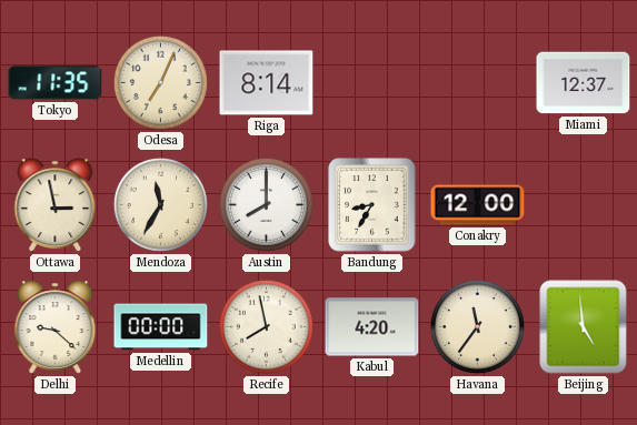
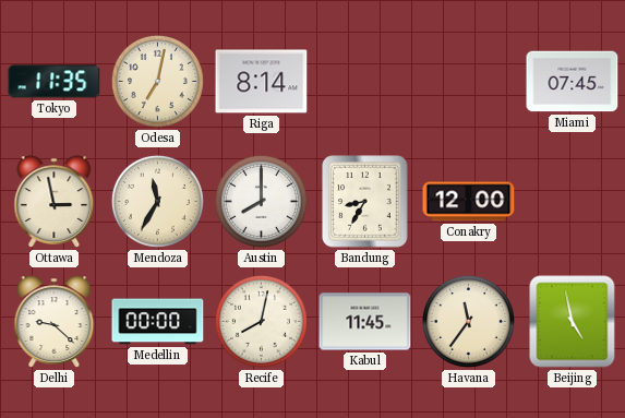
Odesa: 7:04 -> 7:02
Miami: 12:37 -> 07:45
Recife: 7:58 -> 8:02
Kabul: 4:20 -> 11:45
Beijing: 4:59 -> 4:58
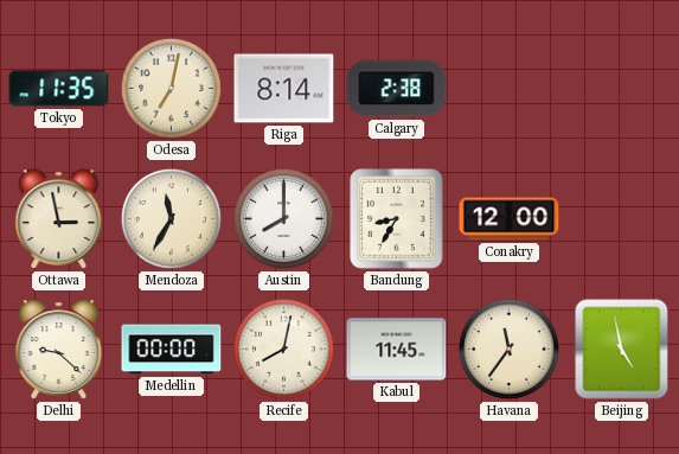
Calgary: none -> 2:38
Miami: 07:45 -> none
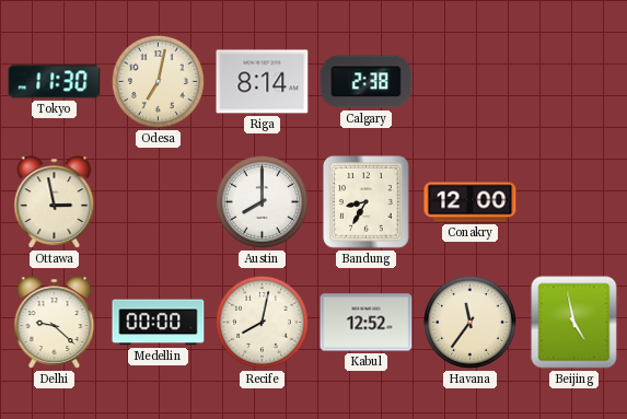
Tokyo: 11:35 -> 11:30
Mendoza: 11:35 -> none
Kabul: 11:45 -> 12:52
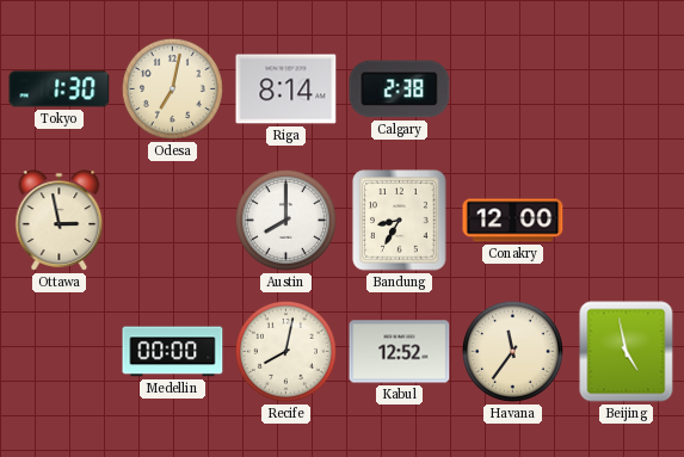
Tokyo: 11:30 -> 1:30
Delhi: 9:22 -> none
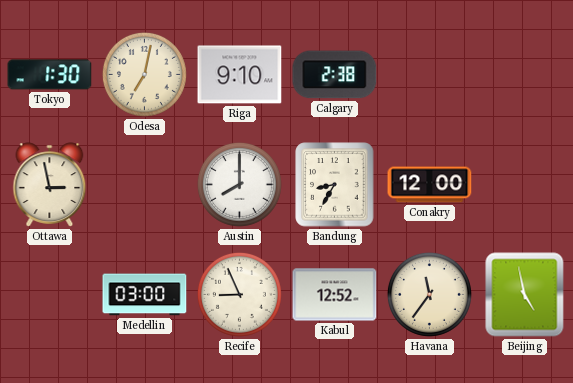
Riga: 8:14 -> 9:10
Medellin: 00:00 -> 03:00
Recife: 8:02 -> 8:56
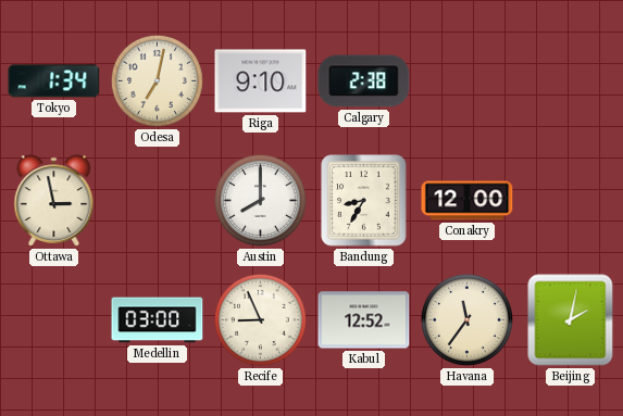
Tokyo: 1:30 -> 1:34
Beijing: 4:58 -> 2:02
